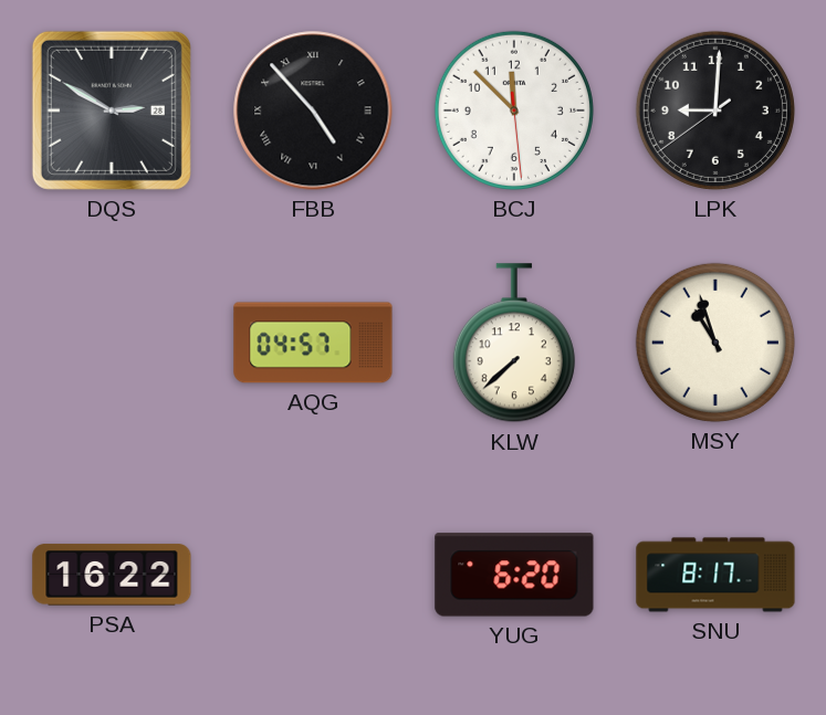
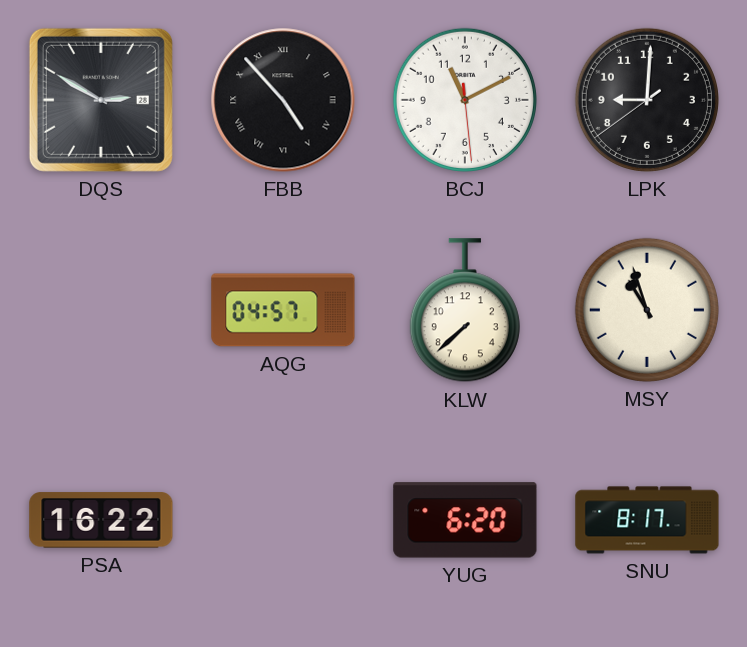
BCJ: 11:52 -> 11:10
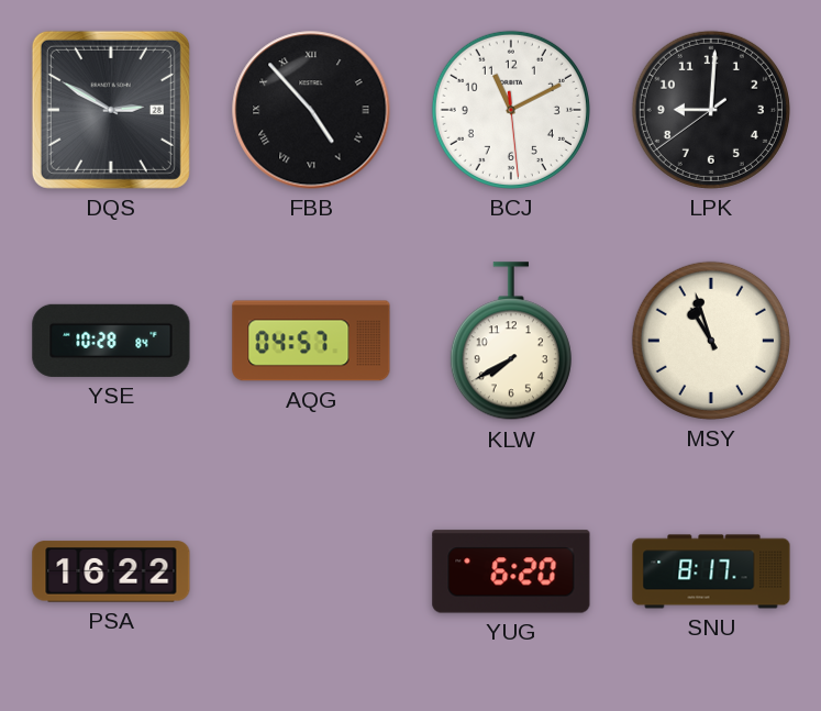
YSE: none -> 10:28
KLW: 7:38 -> 7:40
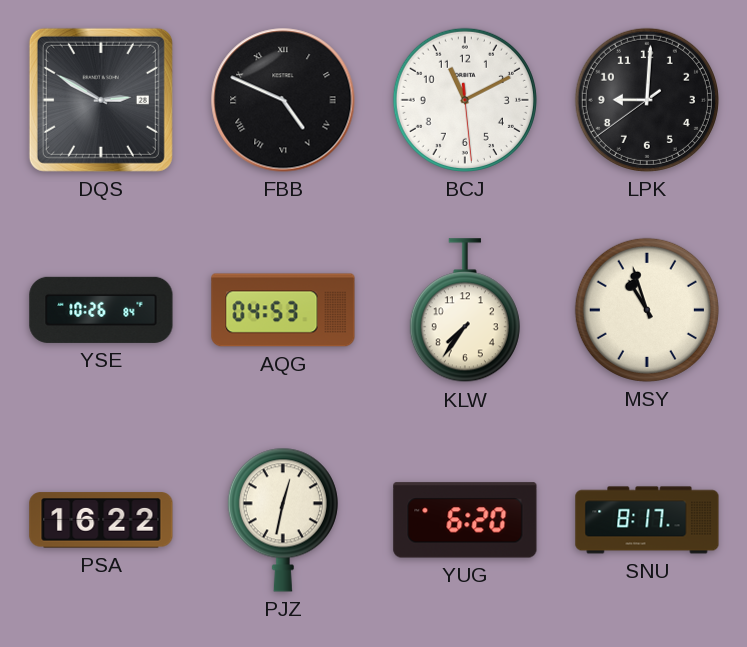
FBB: 4:53 -> 4:49
YSE: 10:28 -> 10:26
AQG: 04:57 -> 04:53
KLW: 7:40 -> 7:36
PJZ: none -> 12:32
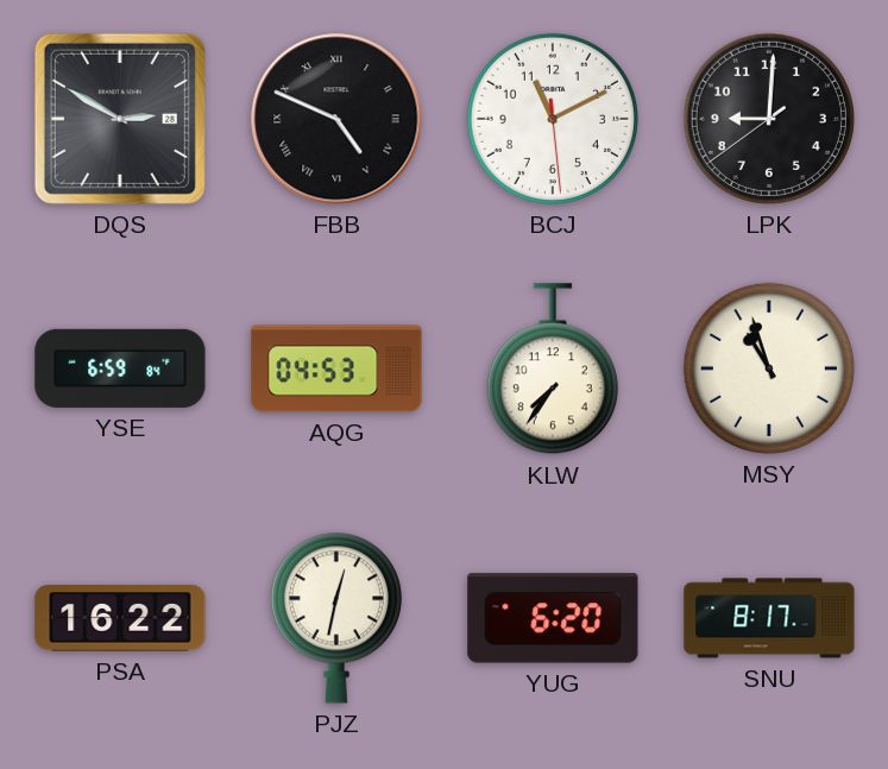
YSE: 10:26 -> 6:59
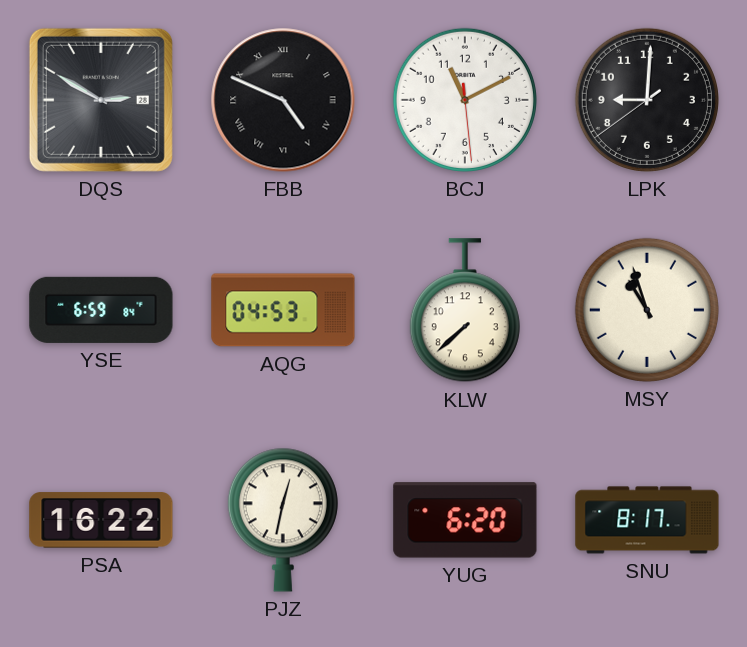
KLW: 7:36 -> 7:38
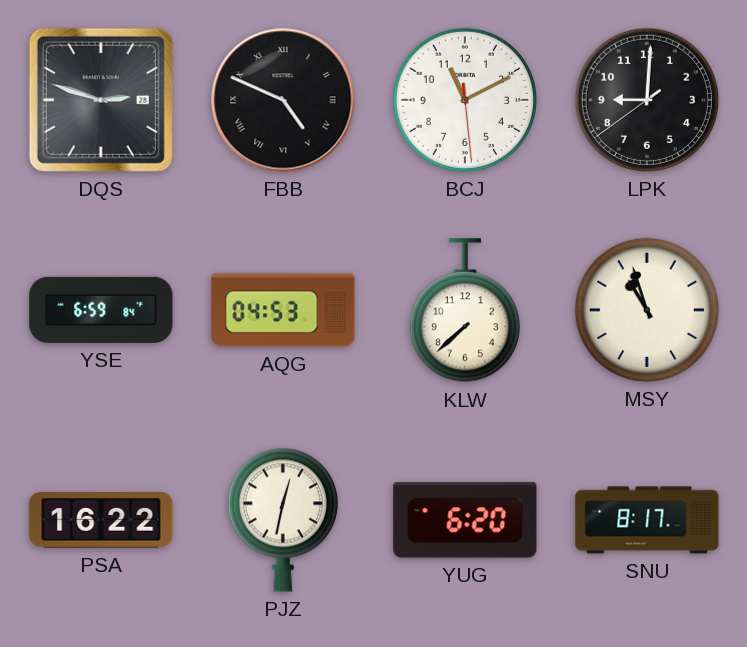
DQS: 2:50 -> 2:48
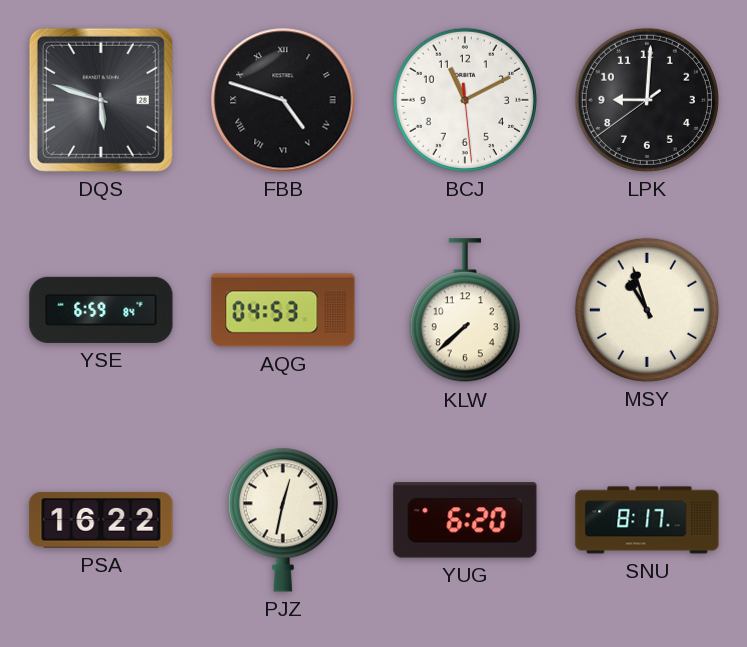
DQS: 2:48 -> 5:48
FBB: 4:49 -> 4:48
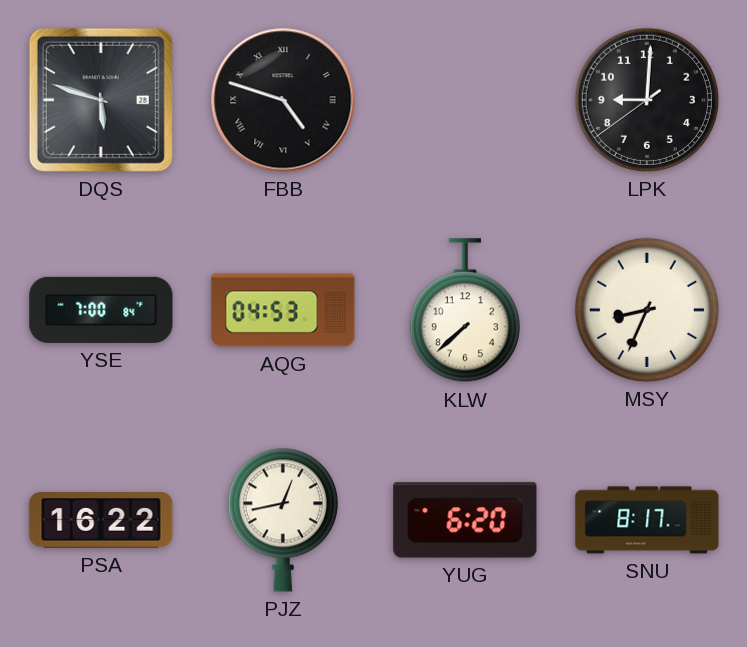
BCJ: 11:10 -> none
YSE: 6:59 -> 7:00
MSY: 10:57 -> 8:34
PJZ: 12:32 -> 12:43
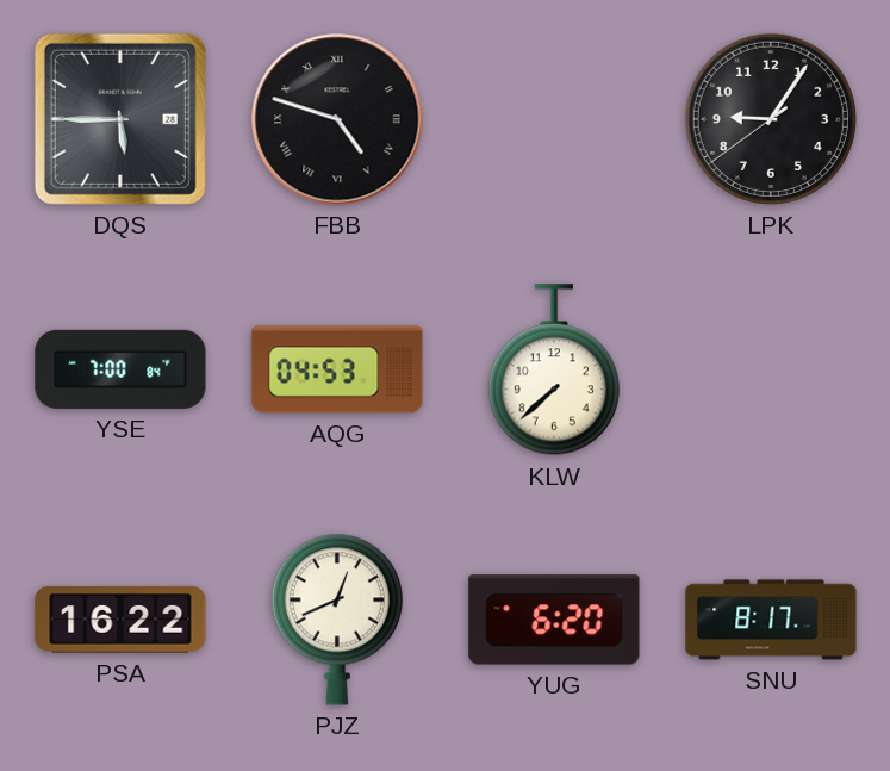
DQS: 5:48 -> 5:45
LPK: 9:00 -> 9:05
MSY: 8:34 -> none
PJZ: 12:43 -> 12:41
